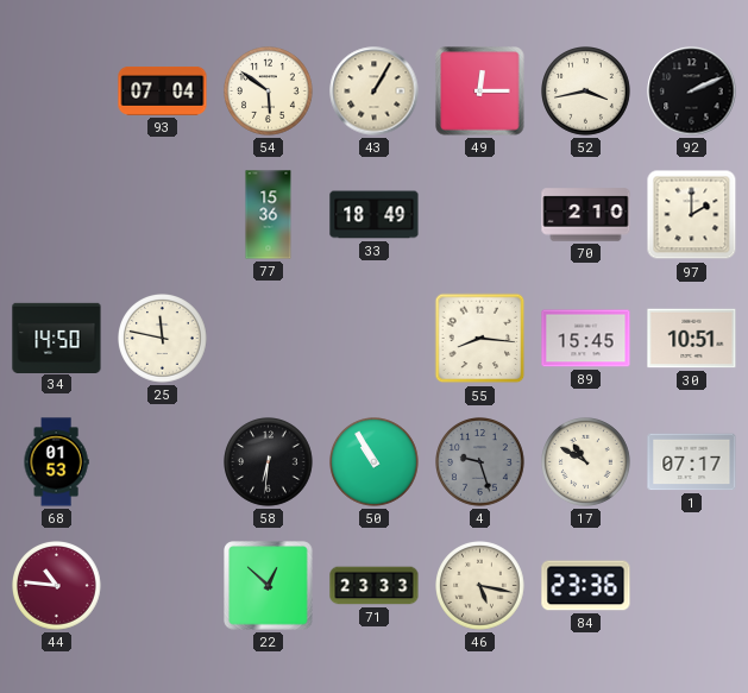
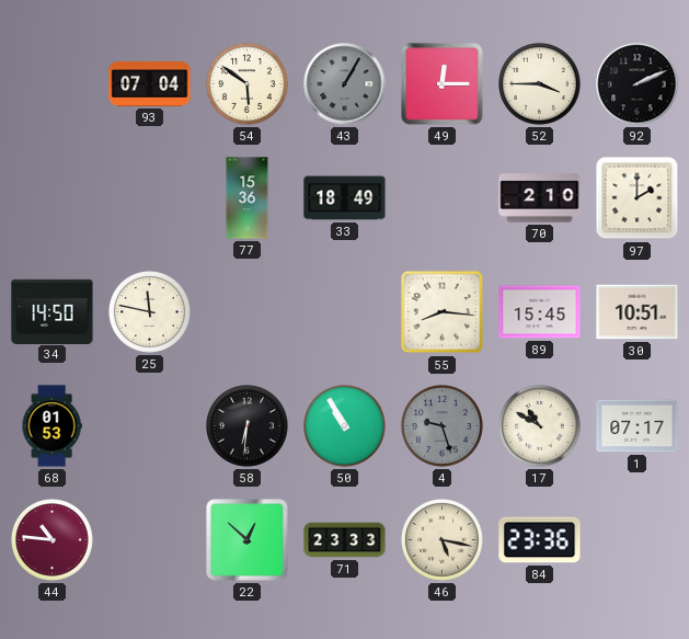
43 dial: cream -> grey
52: 3:43 -> 3:45
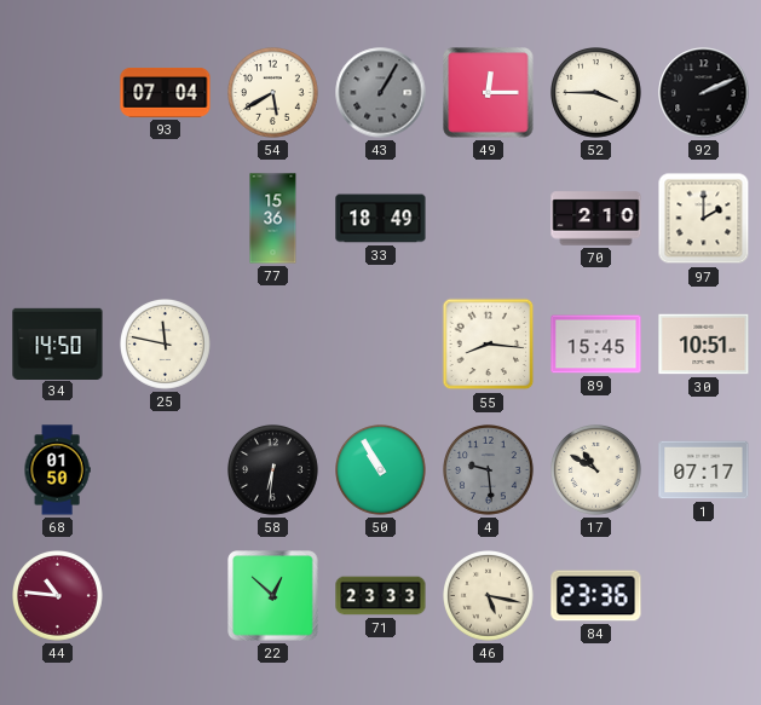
54: 5:51 -> 5:40
68: 01:53 -> 01:50
4: 9:27 -> 9:29
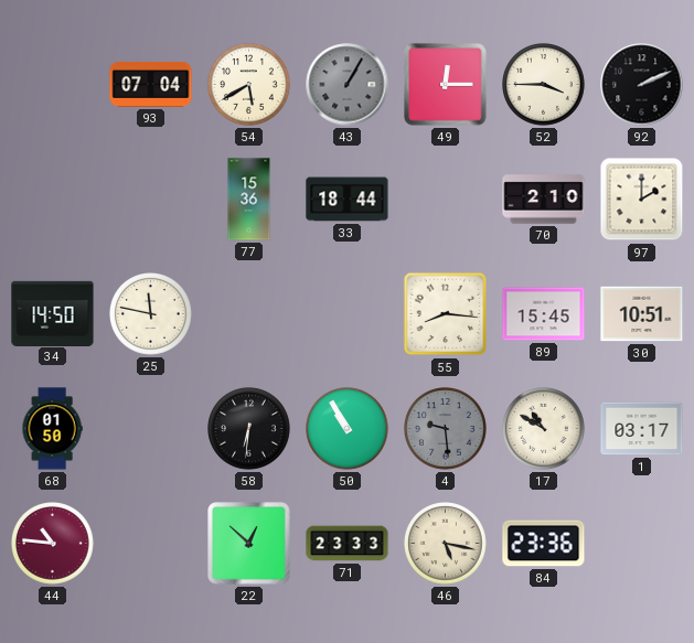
33: 18:49 -> 18:44
1: 07:17 -> 03:17
